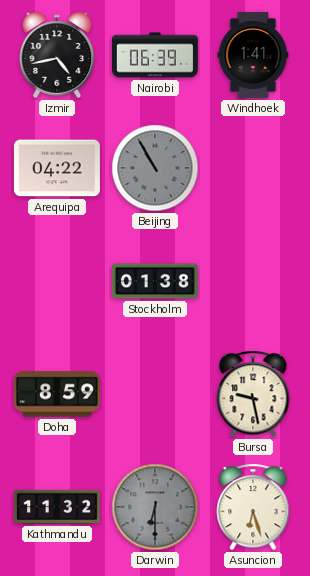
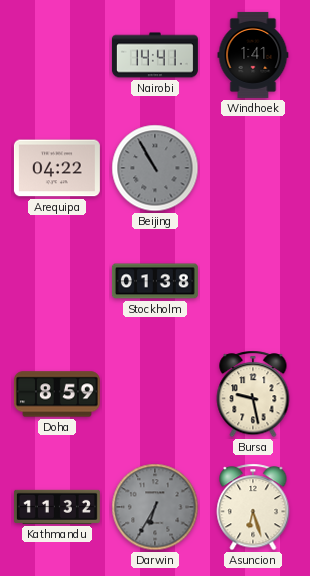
Izmir: 4:43 -> none
Nairobi: 06:39 -> 14:41
Darwin: 6:30 -> 6:35
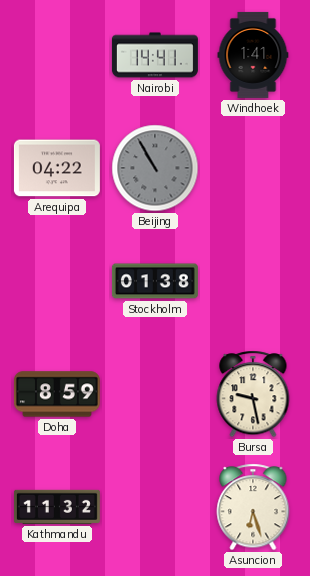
Darwin: 6:35 -> none
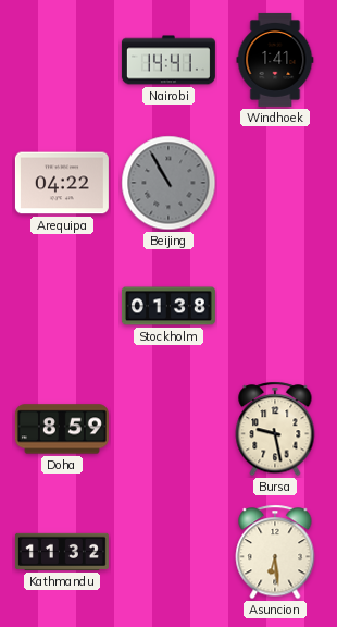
Asuncion: 6:27 -> 6:29
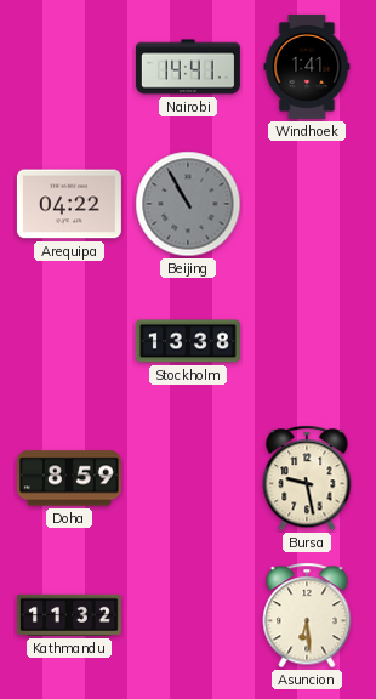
Stockholm: 01:38 -> 13:38
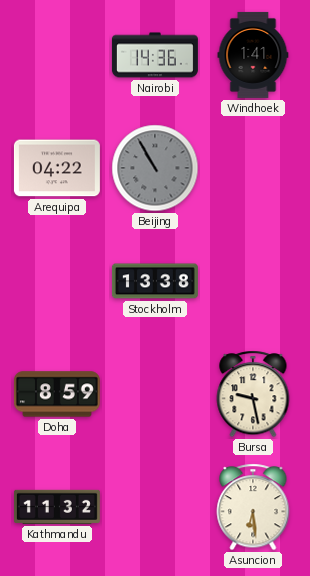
Nairobi: 14:41 -> 14:36
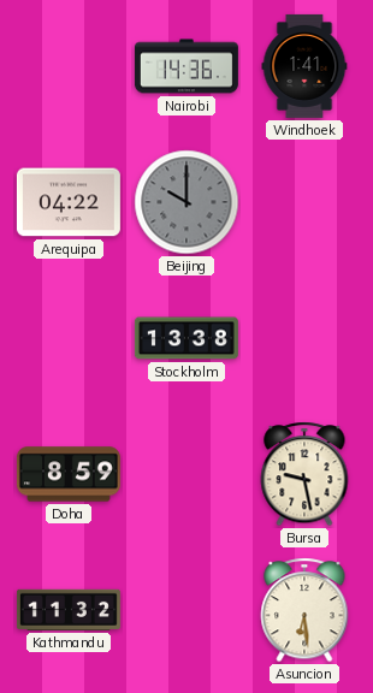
Beijing: 10:55 -> 10:00
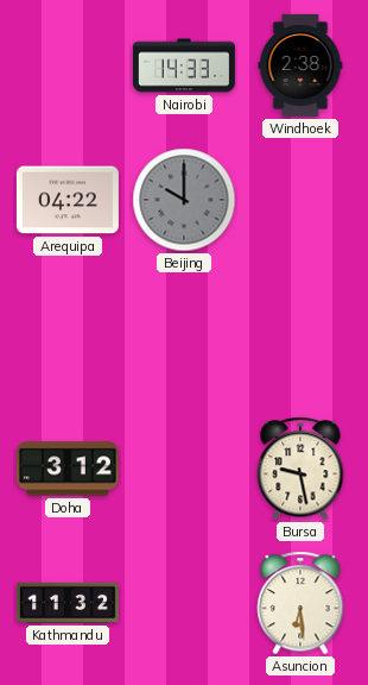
Nairobi: 14:36 -> 14:33
Windhoek: 1:41 -> 2:38
Stockholm: 13:38 -> none
Doha: 8:59 -> 3:12
